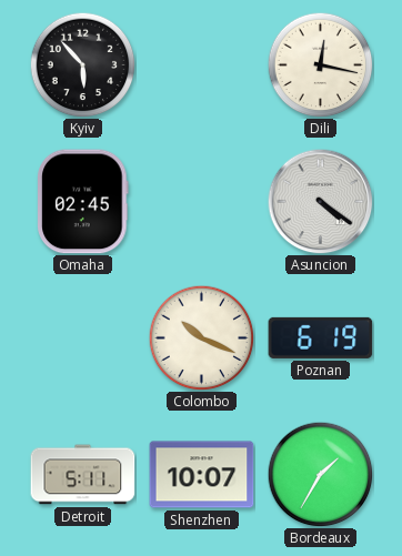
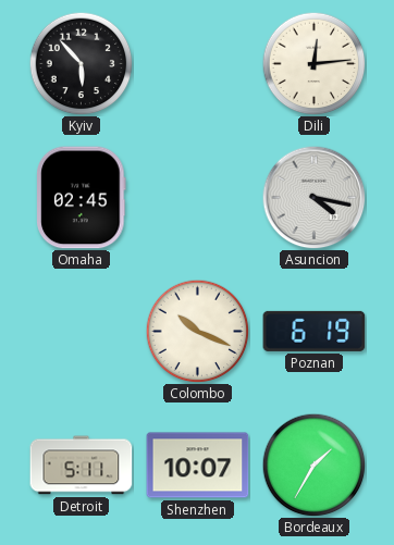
Dili: 12:17 -> 12:14
Asuncion: 4:21 -> 4:17
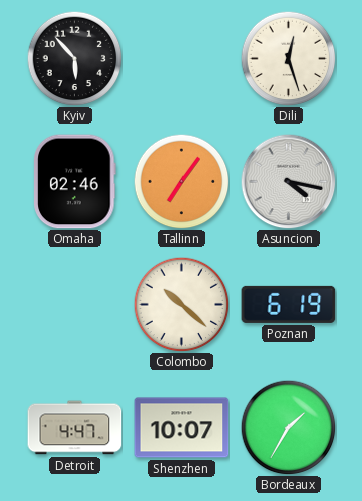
Dili: 12:14 -> 12:27
Omaha: 02:45 -> 02:46
Tallinn: none -> 7:06
Colombo: 10:19 -> 10:22
Detroit: 5:11 -> 4:47
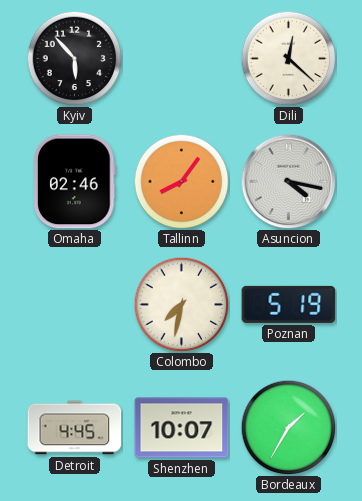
Dili: 12:27 -> 12:22
Tallinn: 7:06 -> 8:06
Colombo: 10:22 -> 7:32
Poznan: 6:19 -> 5:19
Detroit: 4:47 -> 4:45
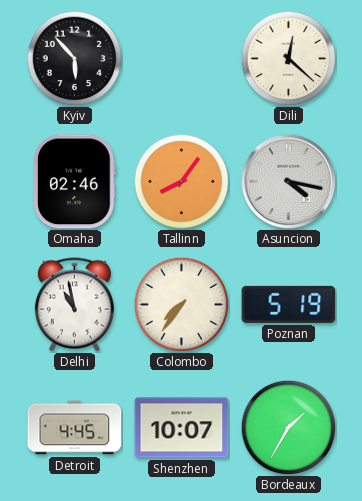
Delhi: none -> 10:58
Colombo: 7:32 -> 7:36
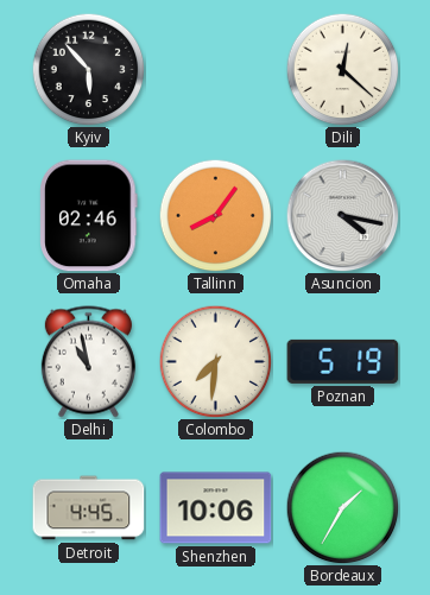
Colombo: 7:36 -> 7:31
Shenzhen: 10:07 -> 10:06
